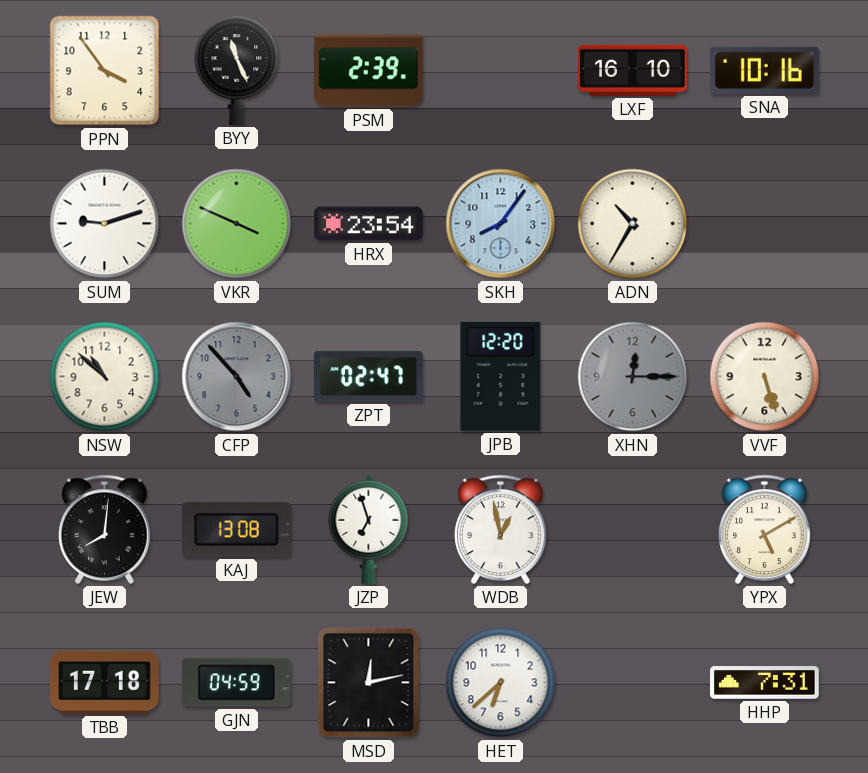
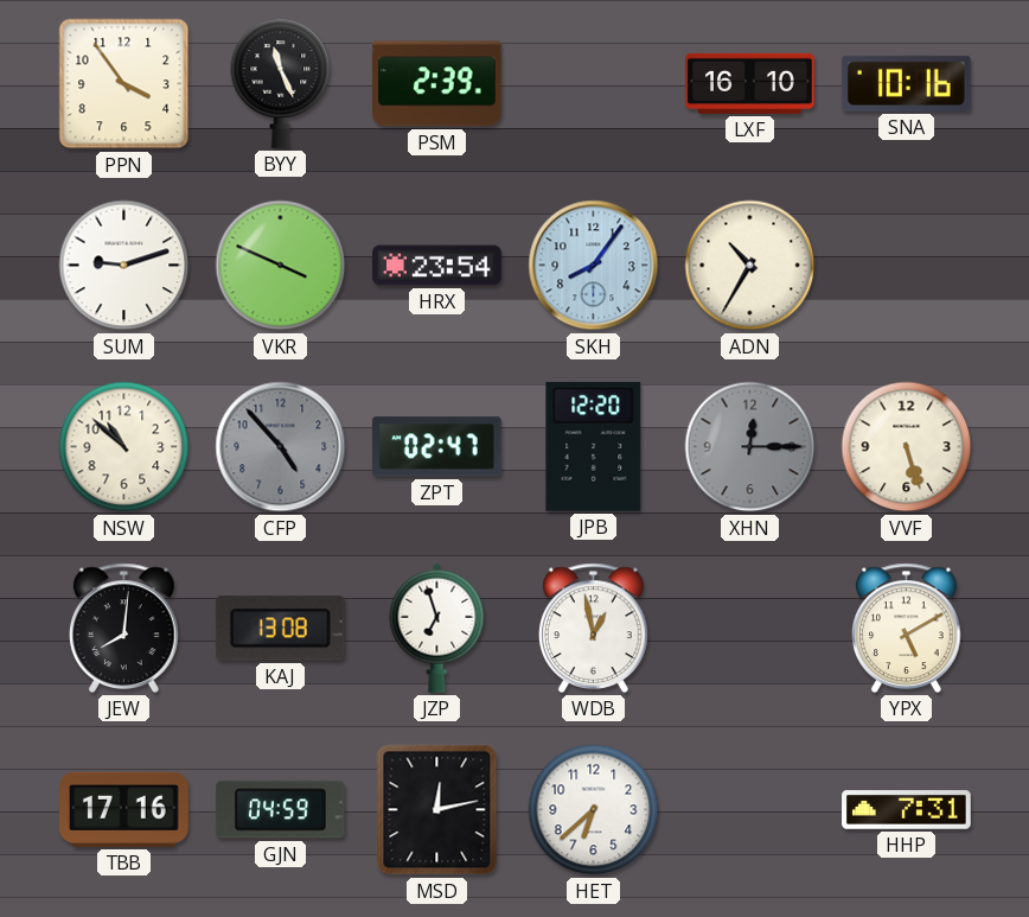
TBB: 17:18 -> 17:16
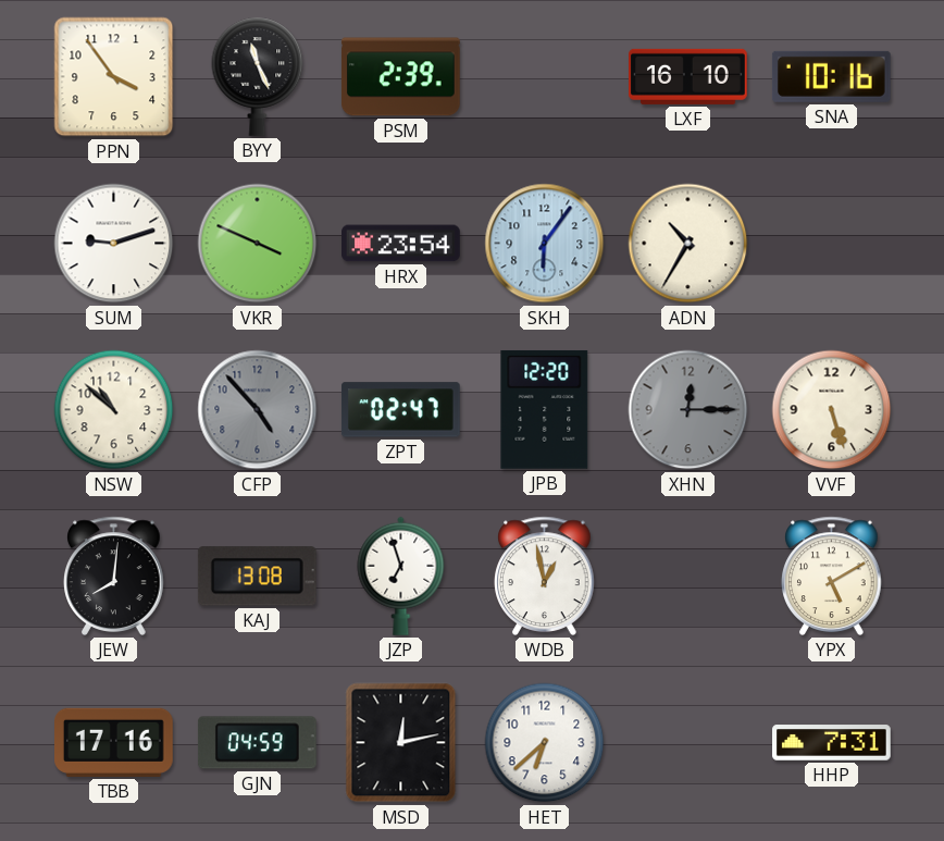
SKH: 8:06 -> 6:06
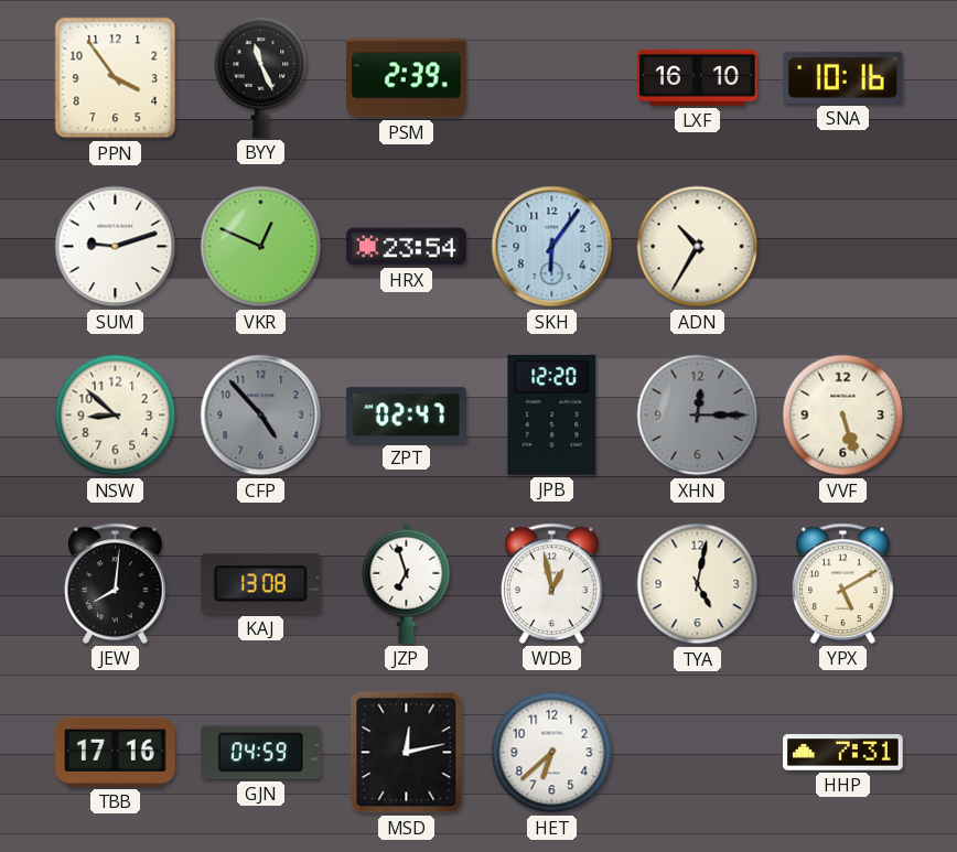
VKR: 3:49 -> 12:49
NSW: 10:52 -> 8:52
TYA: none -> 5:02
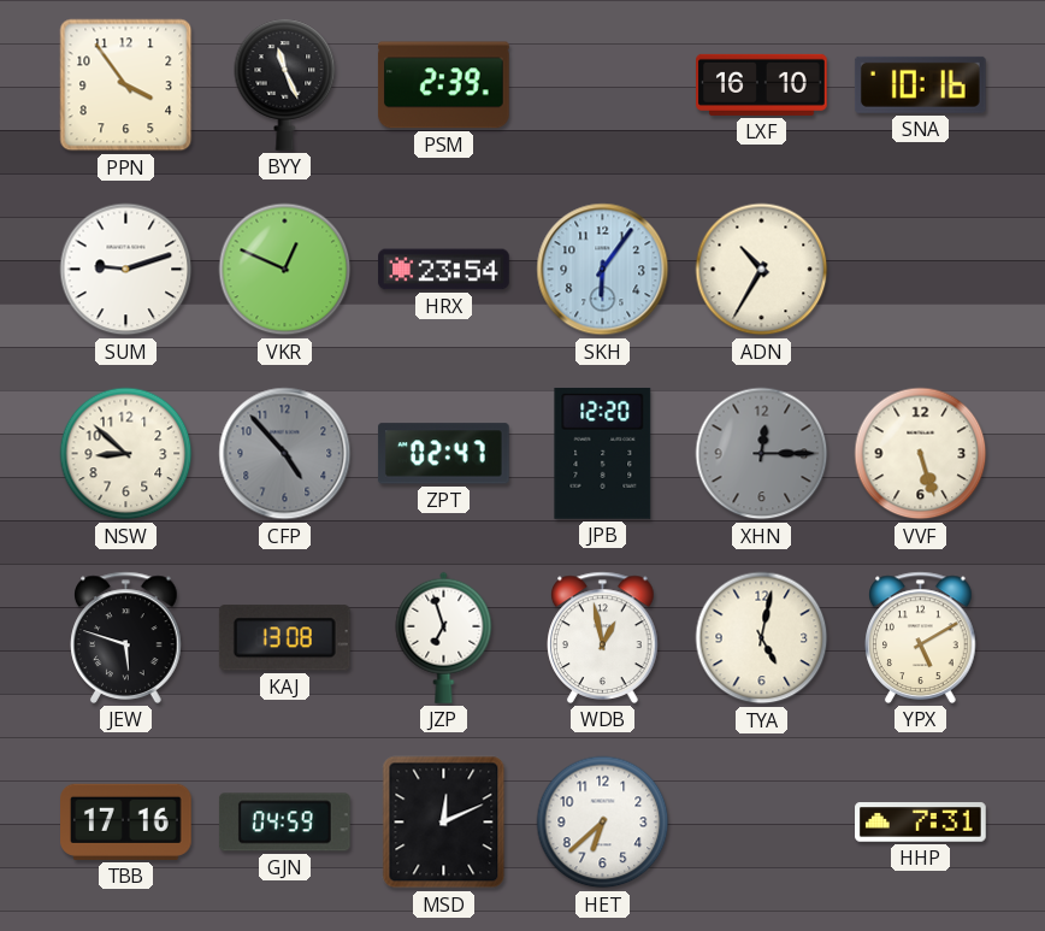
JEW: 8:01 -> 5:48
MSD: 12:13 -> 12:11
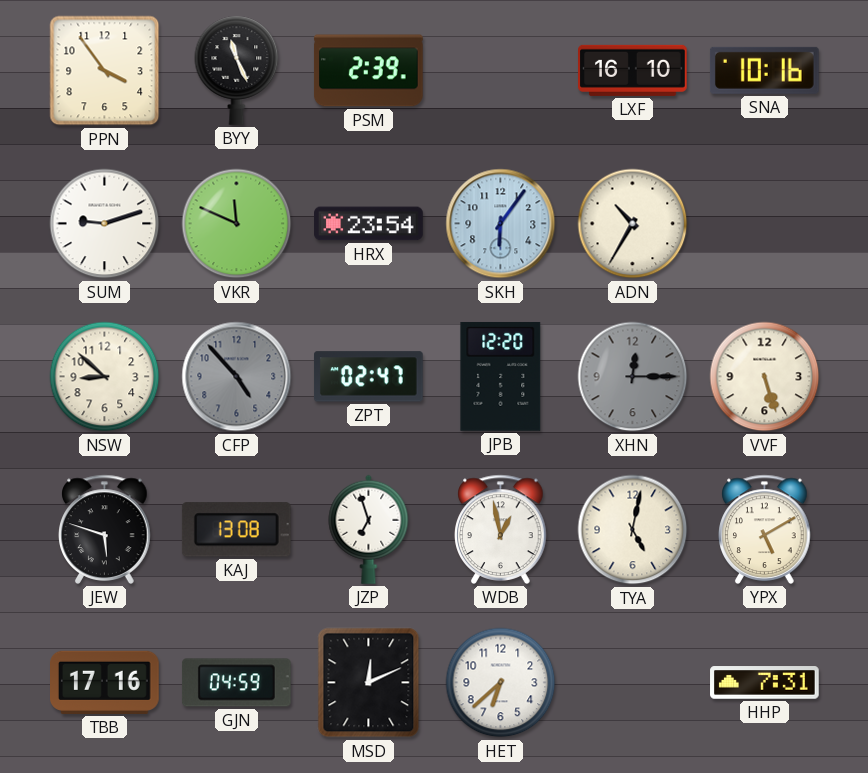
VKR: 12:49 -> 11:49
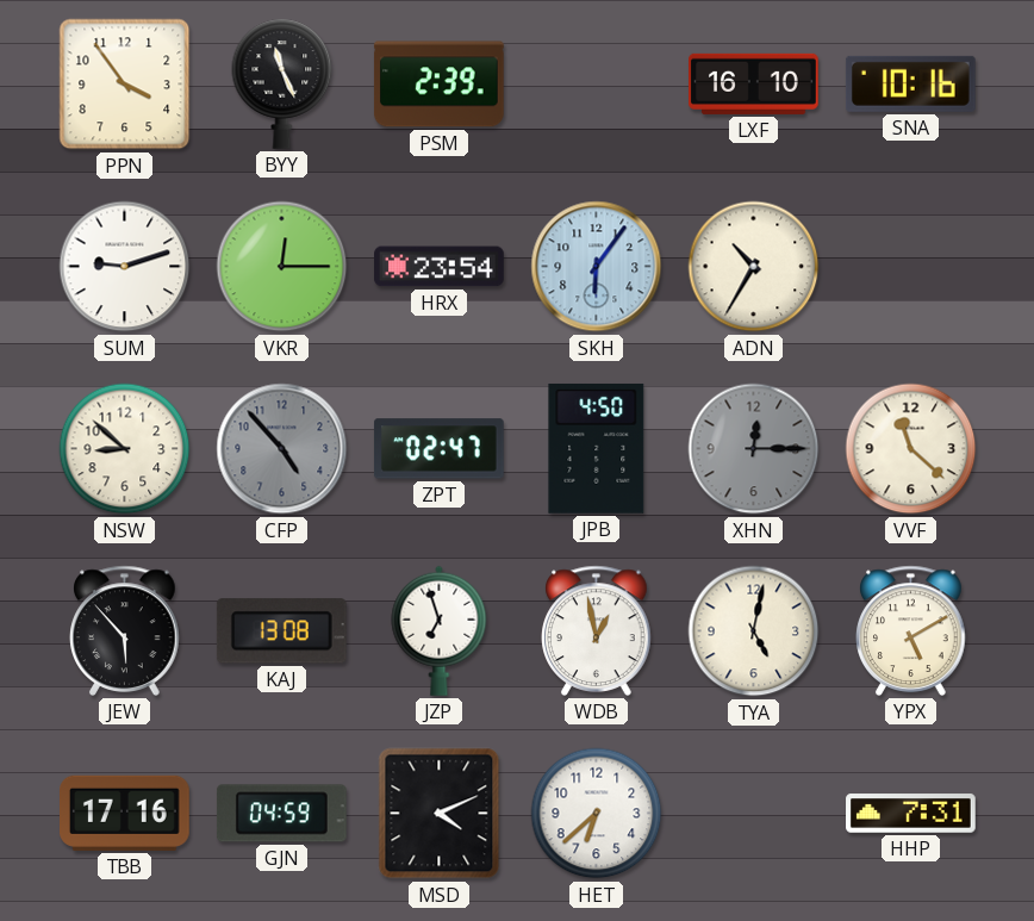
VKR: 11:49 -> 12:15
JPB: 12:20 -> 4:50
VVF: 5:27 -> 11:22
JEW: 5:48 -> 5:53
MSD: 12:11 -> 4:11
